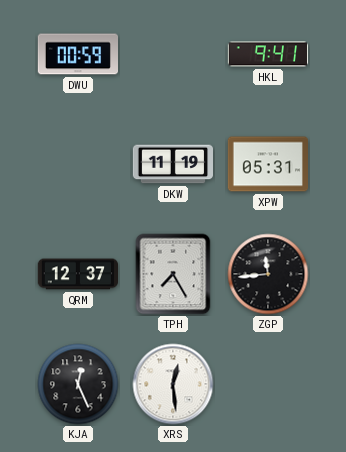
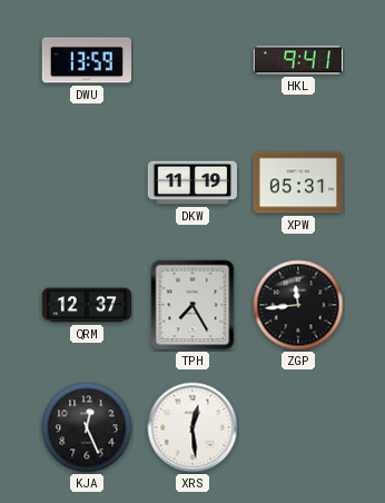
DWU: 00:59 -> 13:59
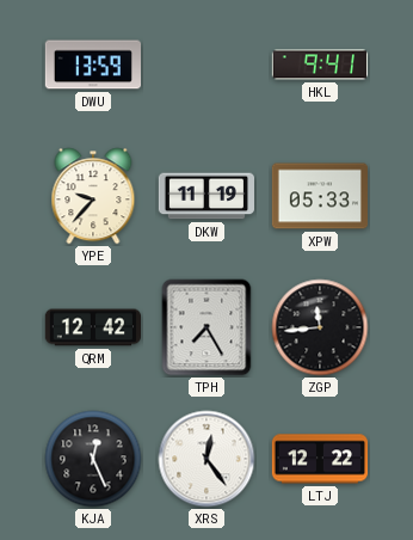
YPE: none -> 9:37
XPW: 05:31 -> 05:33
QRM: 12:37 -> 12:42
XRS: 12:29 -> 12:24
LTJ: none -> 12:22
